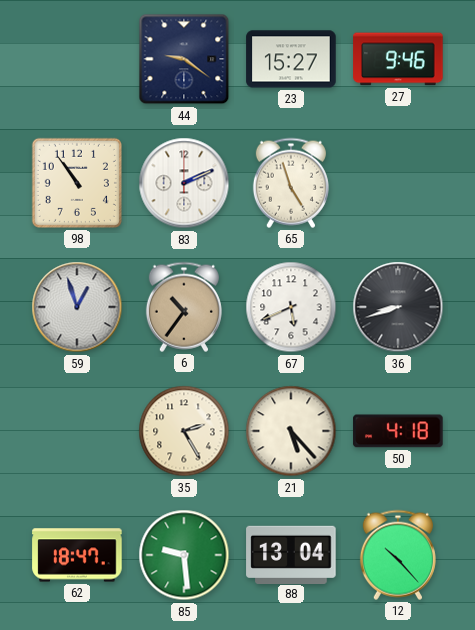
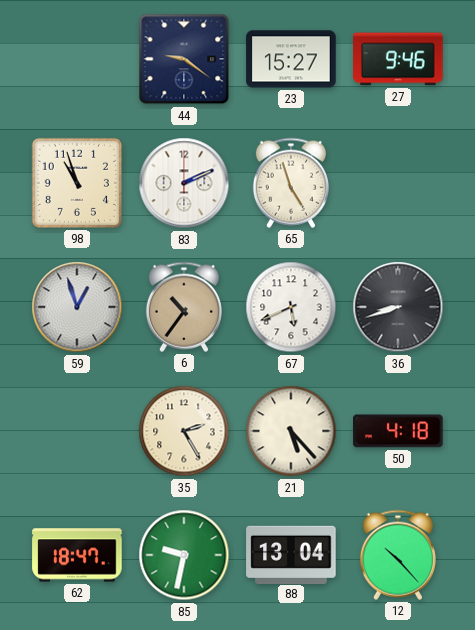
98: 10:54 -> 10:57
85: 9:29 -> 9:32
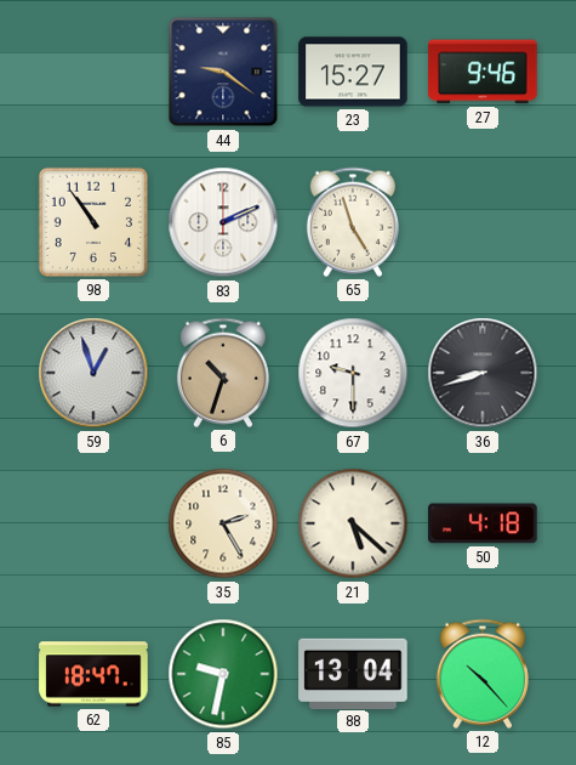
98: 10:57 -> 10:54
6: 10:36 -> 10:33
67: 5:41 -> 9:30
21: 5:23 -> 5:22
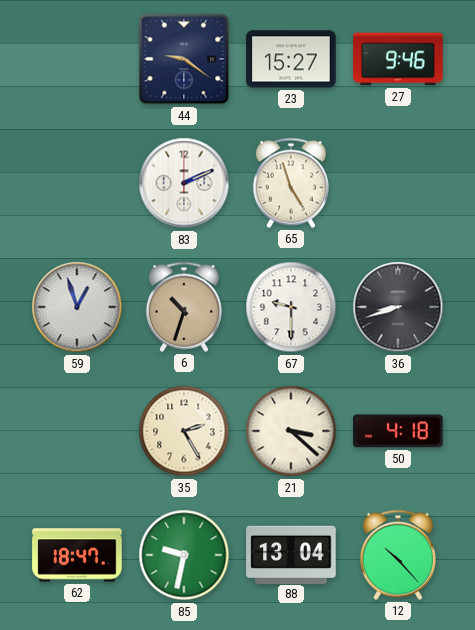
98: 10:54 -> none
21: 5:22 -> 3:22
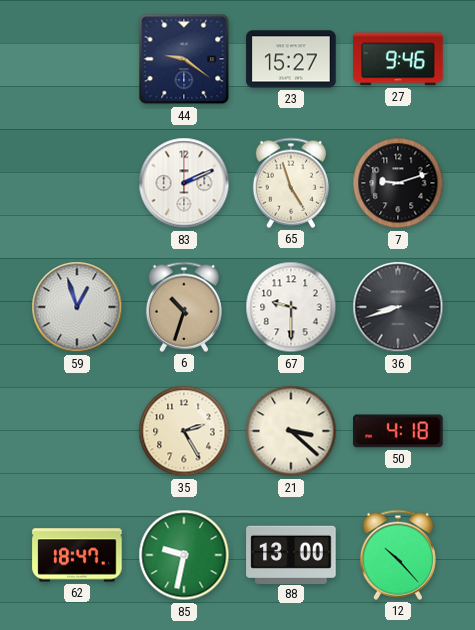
7: none -> 9:12
88: 13:04 -> 13:00
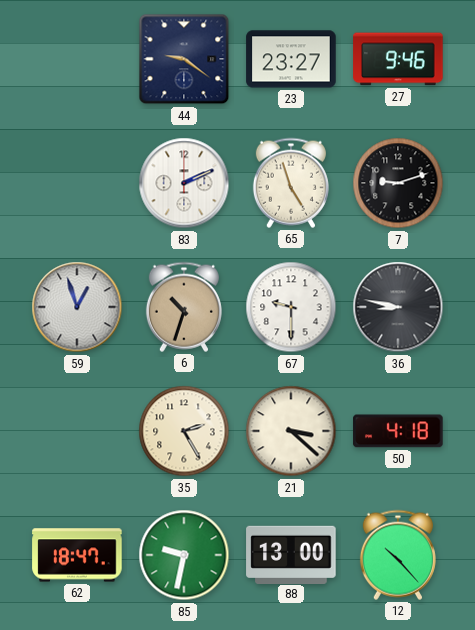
23: 15:27 -> 23:27
36: 8:42 -> 8:47
